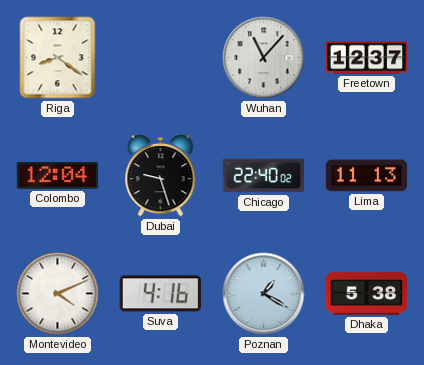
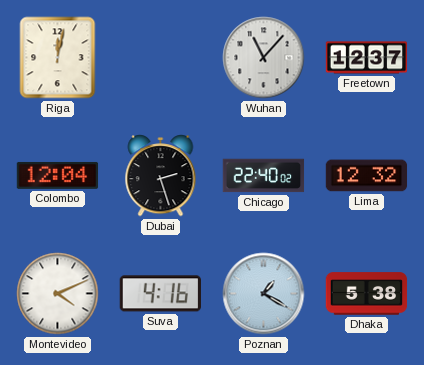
Riga: 8:21 -> 12:02
Dubai: 9:27 -> 2:27
Lima: 11:13 -> 12:32
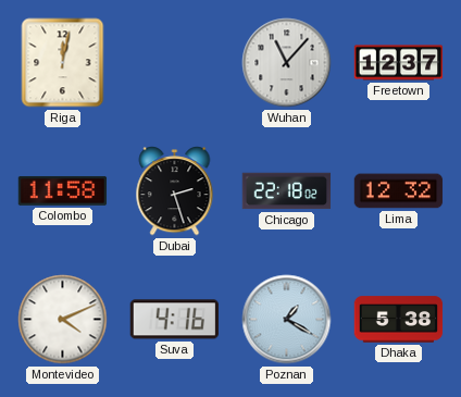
Colombo: 12:04 -> 11:58
Chicago: 22:40 -> 22:18
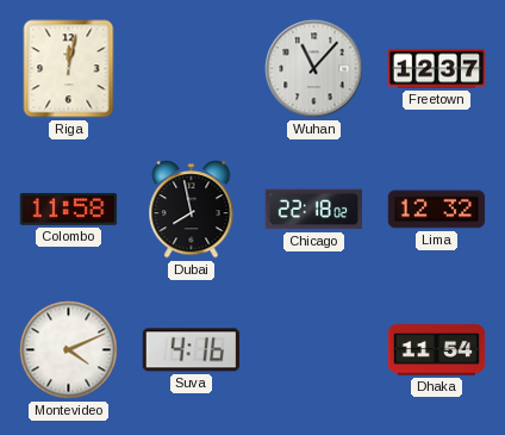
Dubai: 2:27 -> 7:58
Poznan: 1:20 -> none
Dhaka: 5:38 -> 11:54
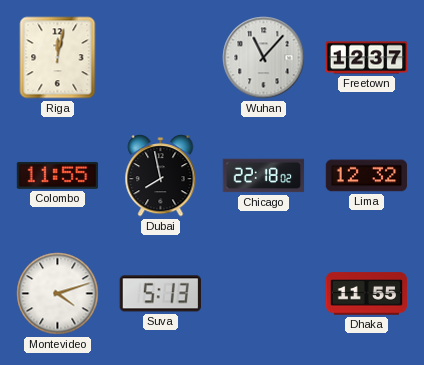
Colombo: 11:58 -> 11:55
Montevideo: 4:11 -> 4:12
Suva: 4:16 -> 5:13
Dhaka: 11:54 -> 11:55
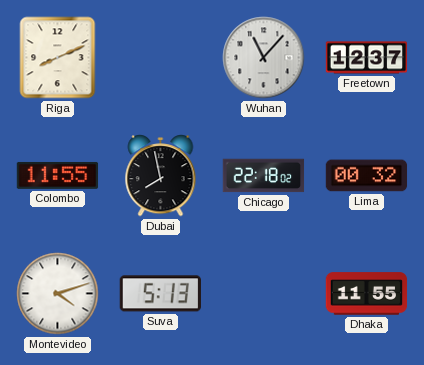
Riga: 12:02 -> 8:11
Lima: 12:32 -> 00:32
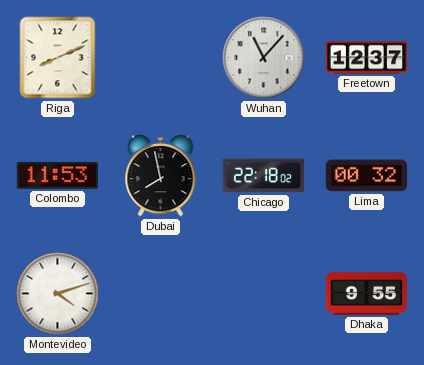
Colombo: 11:55 -> 11:53
Suva: 5:13 -> none
Dhaka: 11:55 -> 9:55
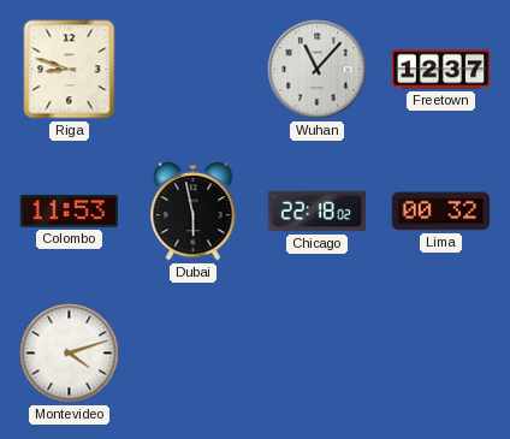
Riga: 8:11 -> 8:48
Dubai: 7:58 -> 5:58
Dhaka: 9:55 -> none
